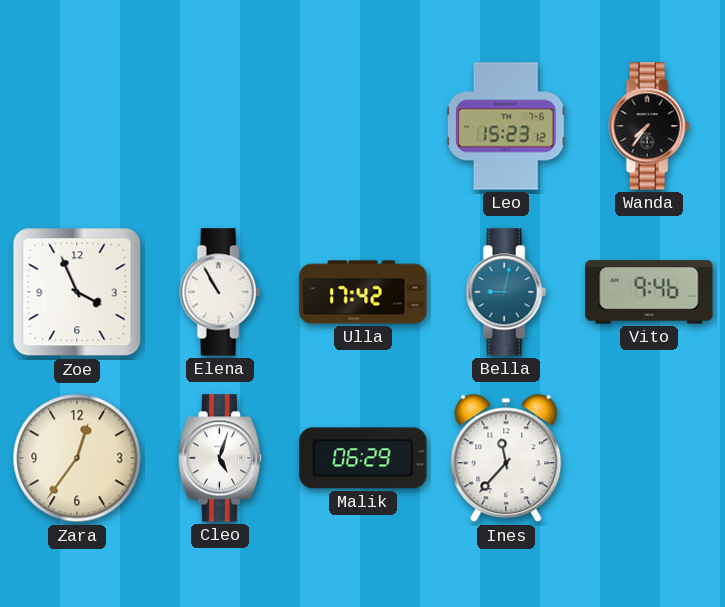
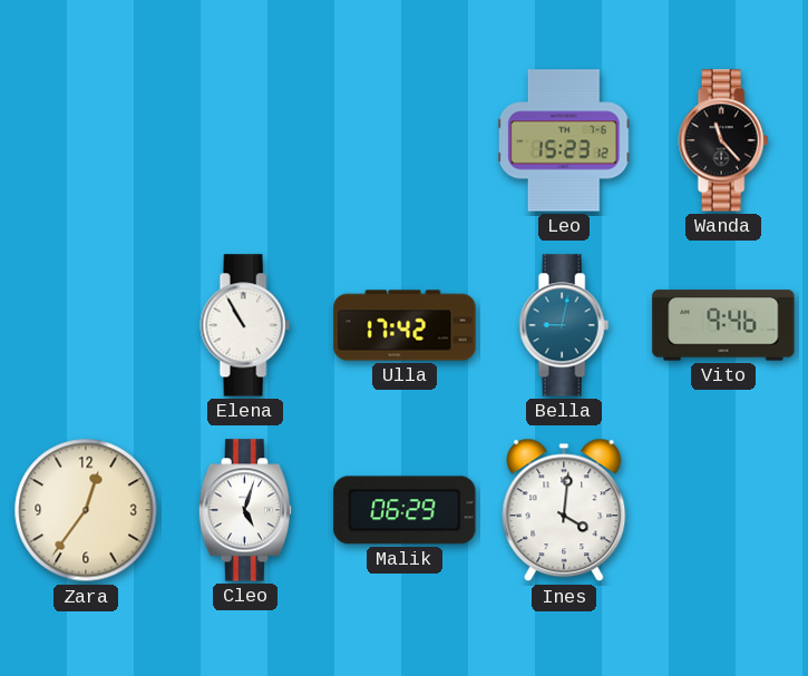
Wanda: 7:36 -> 11:23
Zoe: 3:56 -> none
Ines: 11:37 -> 4:01
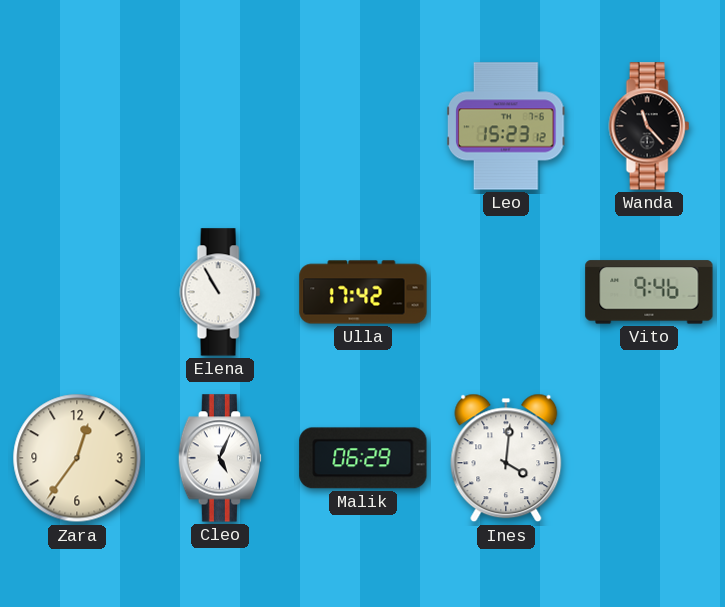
Bella: 9:02 -> none
Cleo: 5:03 -> 5:04
